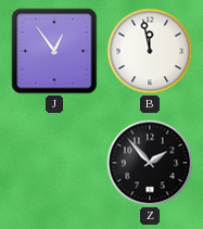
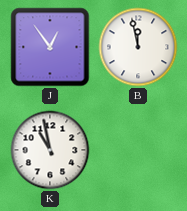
K: none -> 10:58
Z: 1:53 -> none
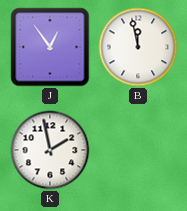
K: 10:58 -> 1:58
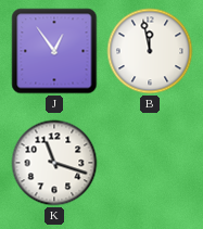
K: 1:58 -> 11:18
